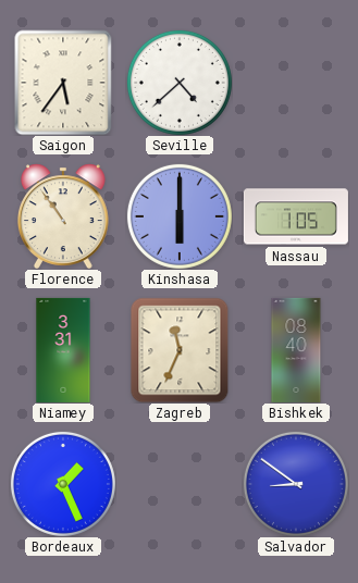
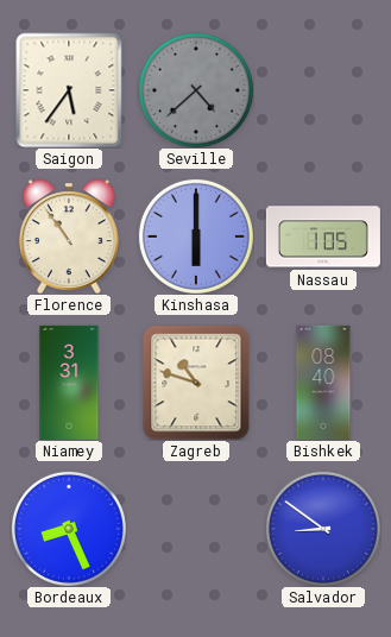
Seville dial: white -> grey
Zagreb: 11:34 -> 10:48
Bordeaux: 1:26 -> 8:26
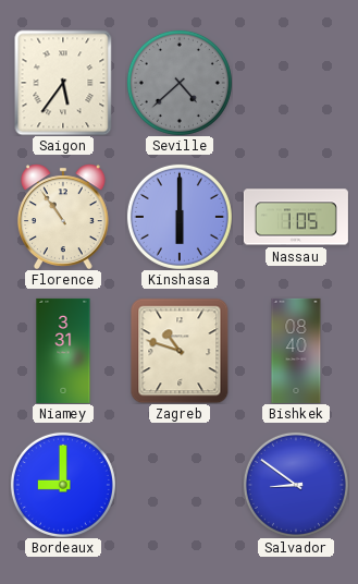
Bordeaux: 8:26 -> 9:00
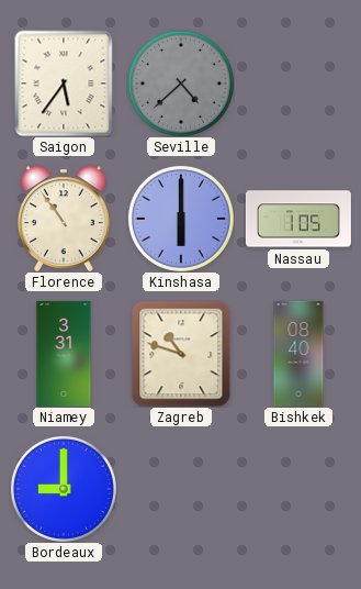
Salvador: 8:51 -> none
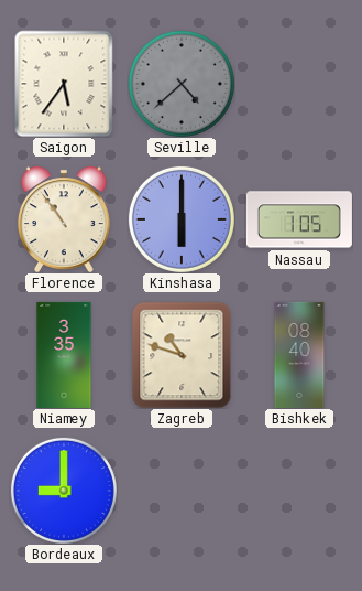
Niamey: 3:31 -> 3:35
